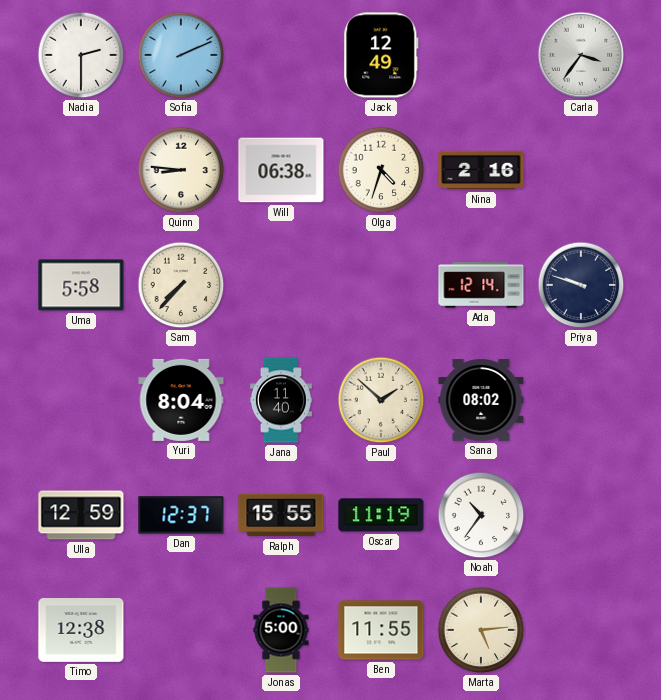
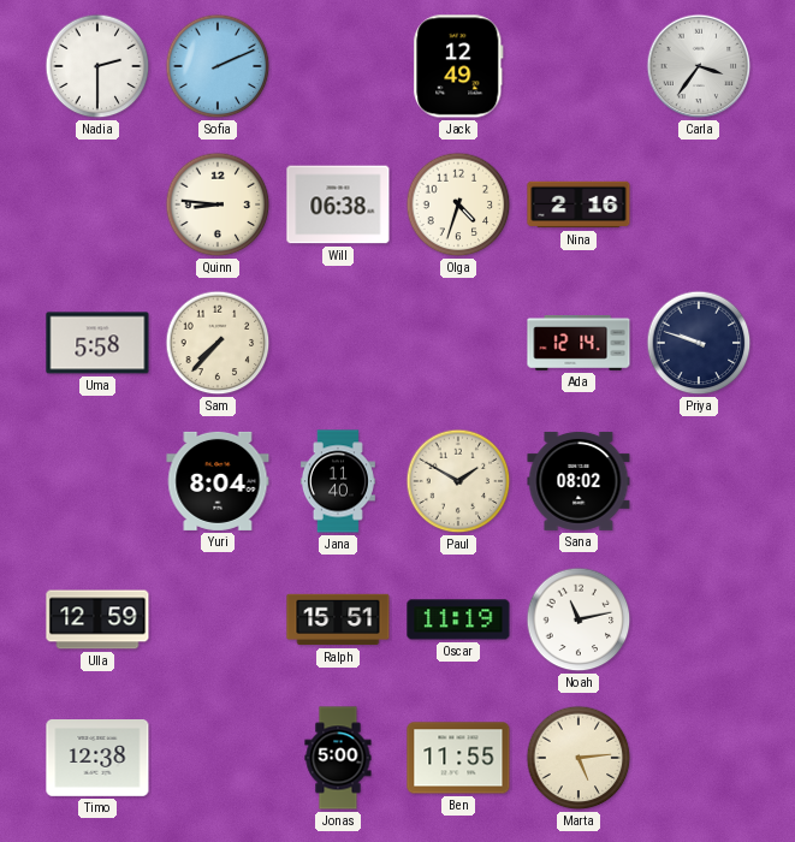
Paul: 1:52 -> 1:50
Dan: 12:37 -> none
Ralph: 15:55 -> 15:51
Noah: 10:36 -> 11:13
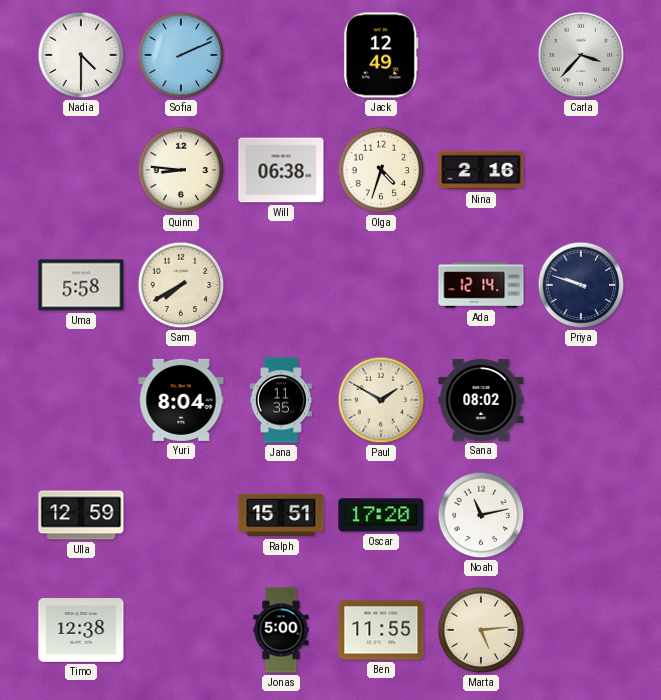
Nadia: 2:30 -> 4:30
Carla: 3:36 -> 3:37
Sam: 7:37 -> 7:40
Jana: 11:40 -> 11:35
Oscar: 11:19 -> 17:20
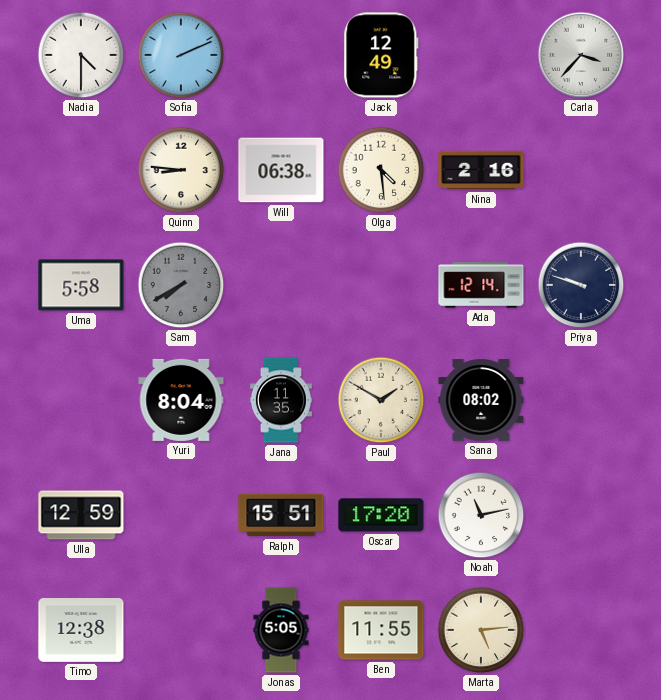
Olga: 4:33 -> 4:29
Sam dial: cream -> grey
Jonas: 5:00 -> 5:05
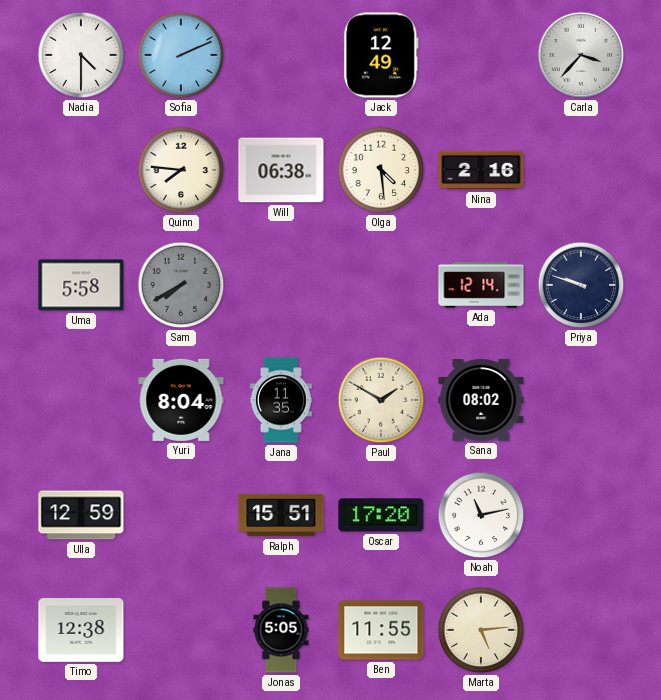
Quinn: 8:46 -> 7:46
